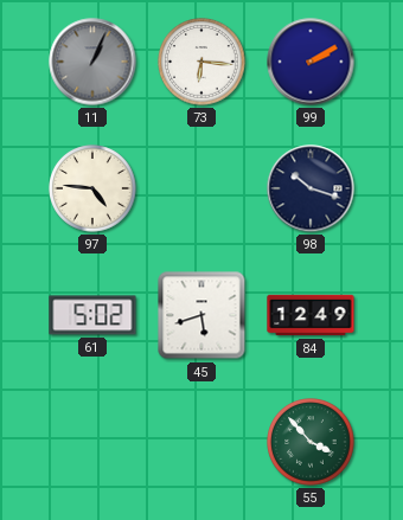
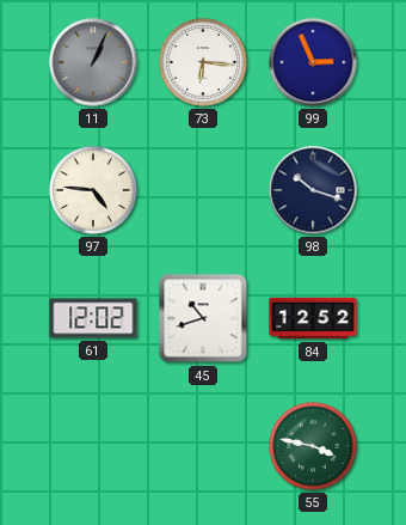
99: 2:10 -> 2:56
61: 5:02 -> 12:02
45: 5:42 -> 10:42
84: 12:49 -> 12:52
55: 3:53 -> 3:47
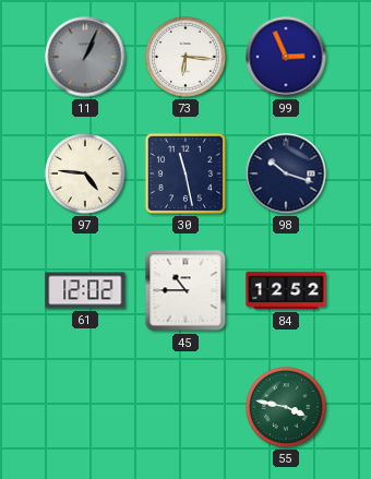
30: none -> 11:28
45: 10:42 -> 10:45
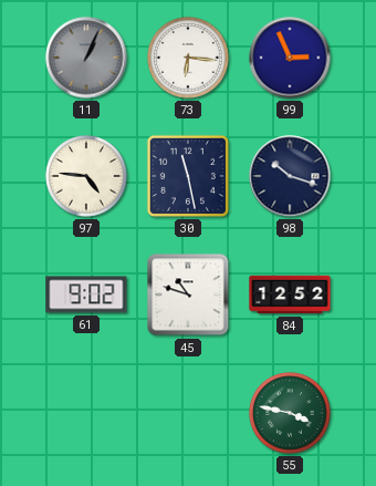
61: 12:02 -> 9:02
45: 10:45 -> 10:48
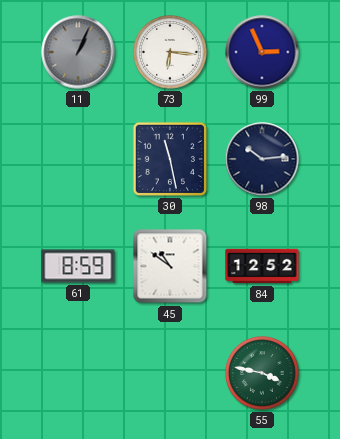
97: 4:46 -> none
98: 10:18 -> 10:14
61: 9:02 -> 8:59
45: 10:48 -> 10:51
